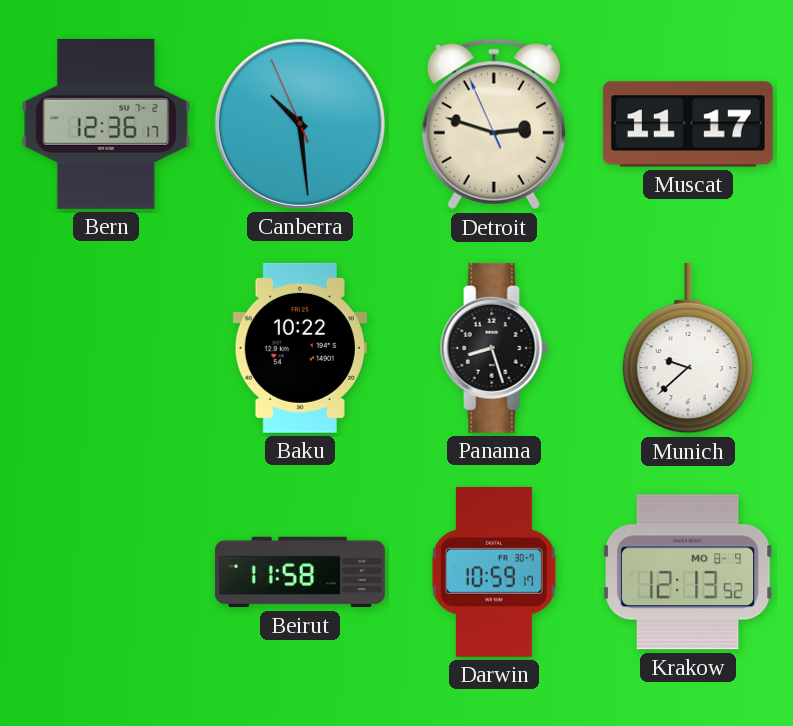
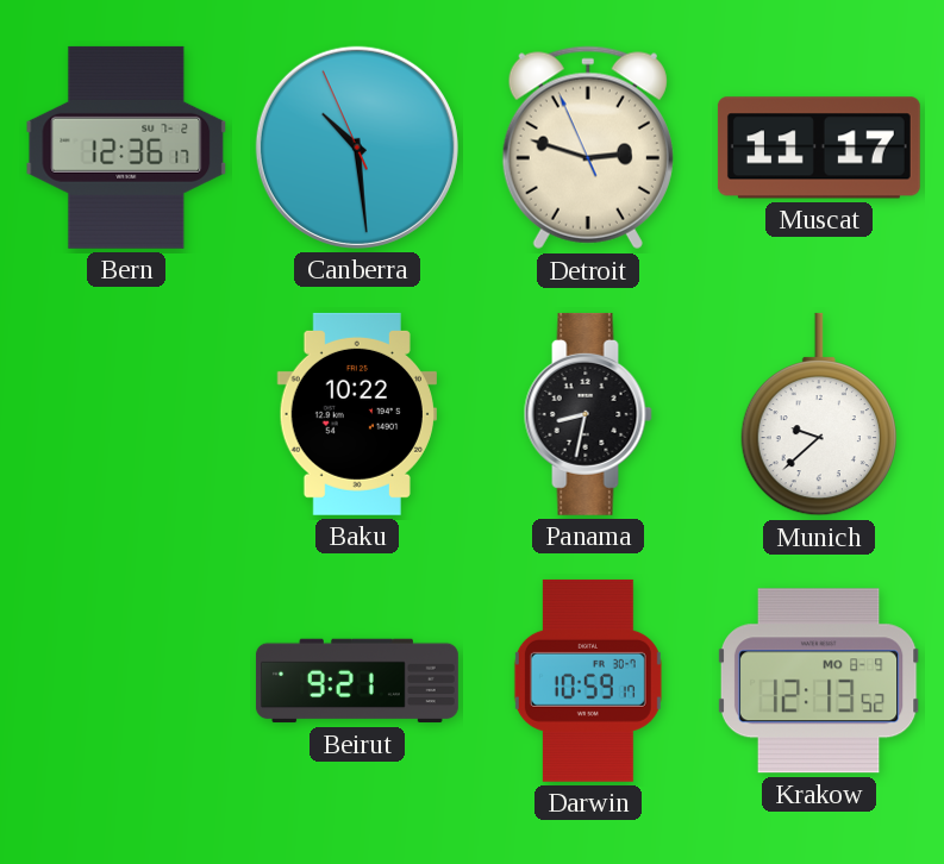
Panama: 8:27 -> 8:32
Beirut: 11:58 -> 9:21
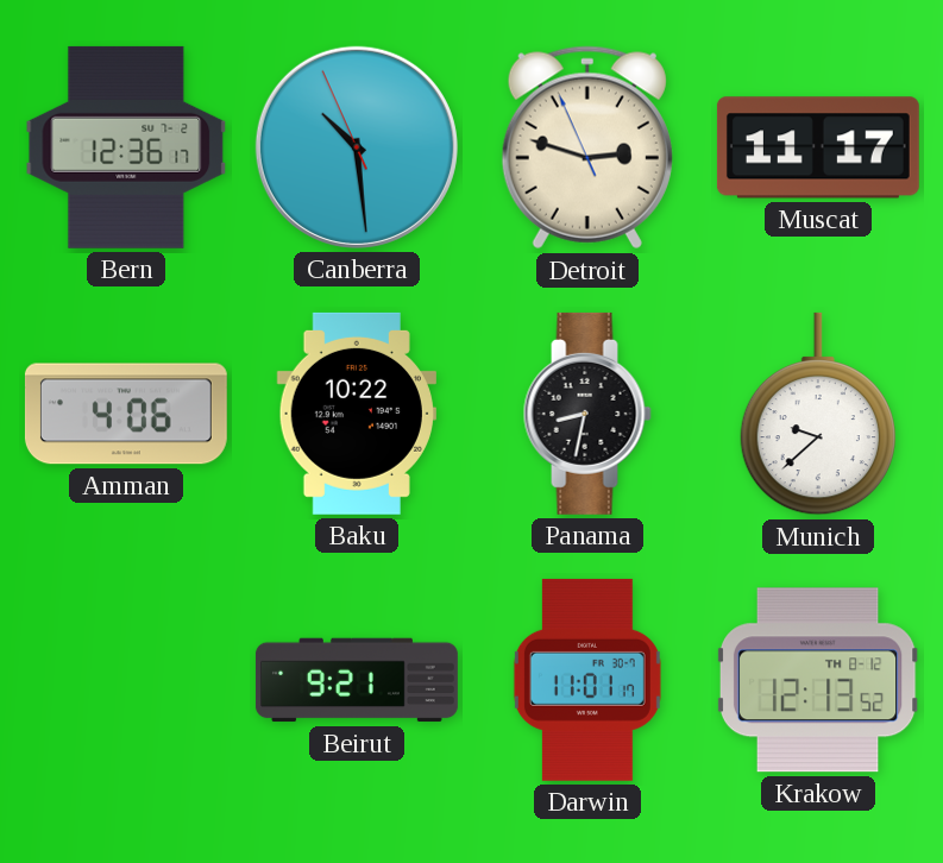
Amman: none -> 4:06
Darwin: 10:59 -> 11:01
Krakow date: MO 8-9 -> TH 8-12
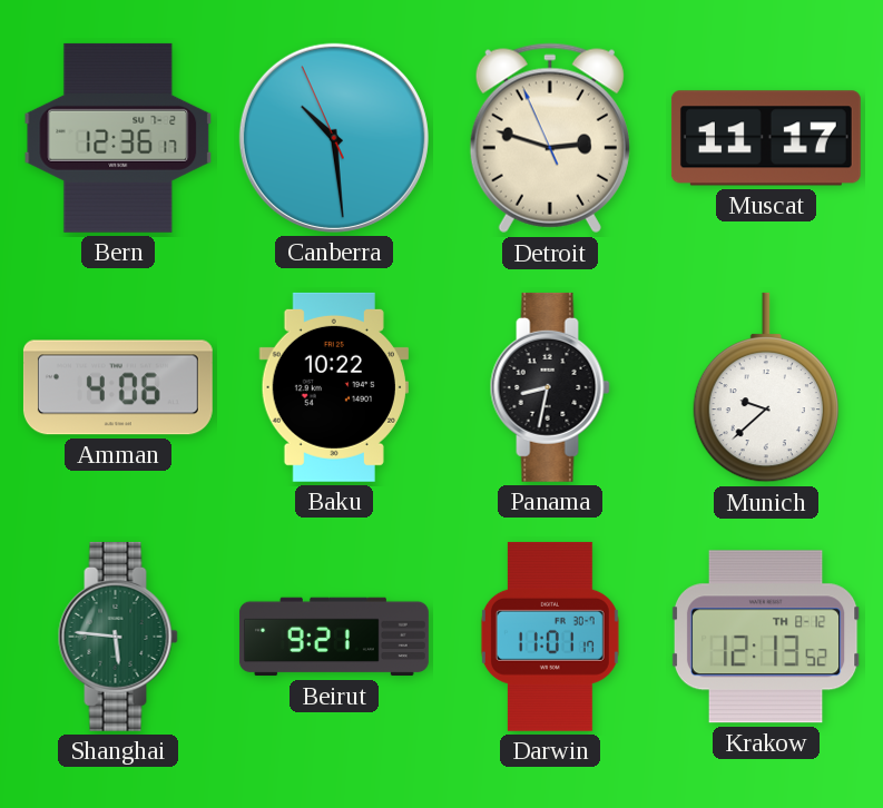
Shanghai: none -> 5:46
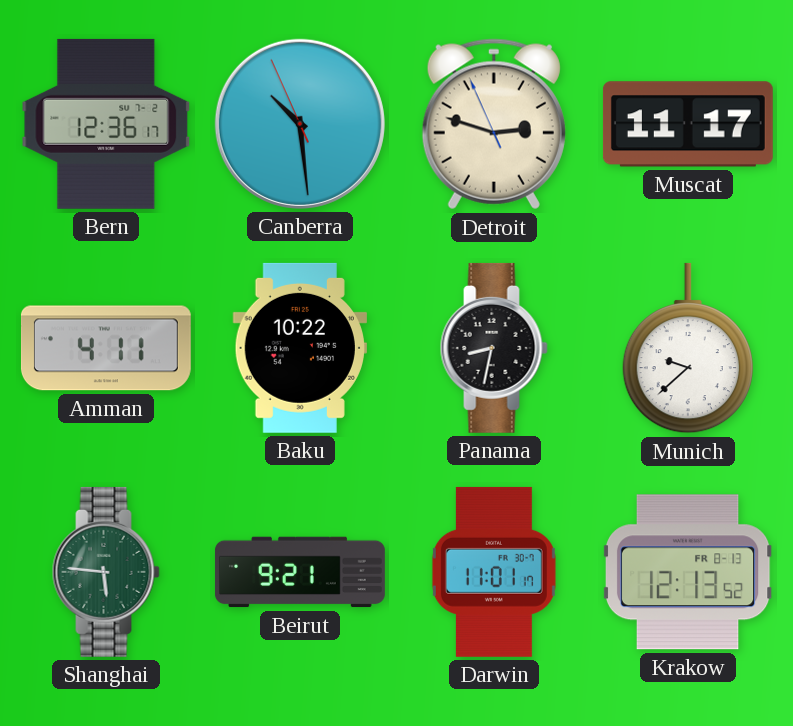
Amman: 4:06 -> 4:11
Krakow date: TH 8-12 -> FR 8-13
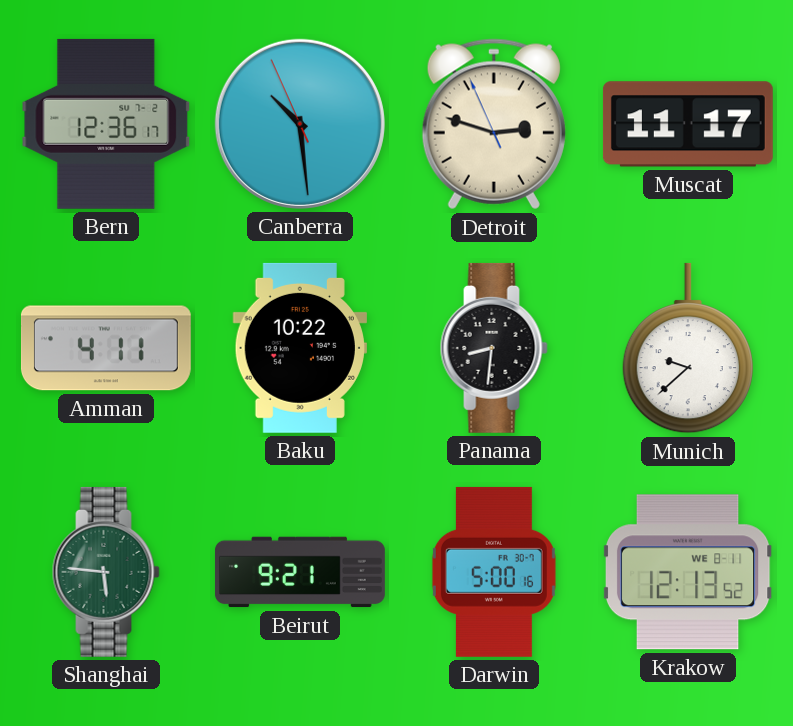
Panama: 8:32 -> 8:31
Darwin: 11:01 -> 5:00
Krakow date: FR 8-13 -> WE 8-11
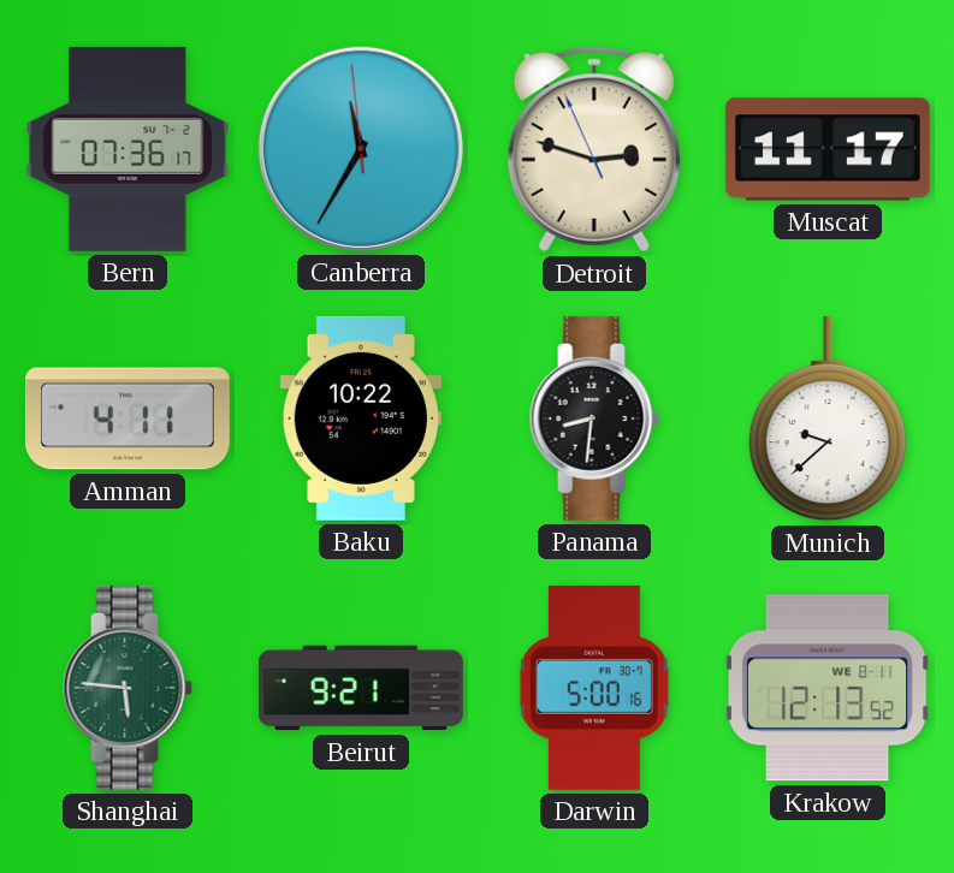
Bern: 12:36 -> 07:36
Canberra: 10:28 -> 11:34
